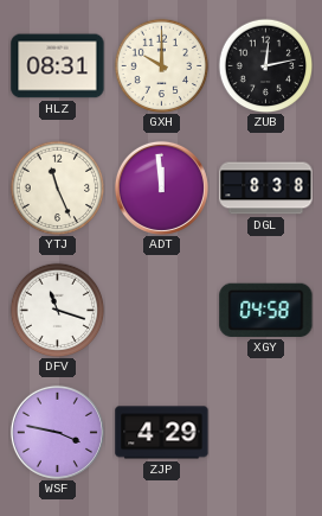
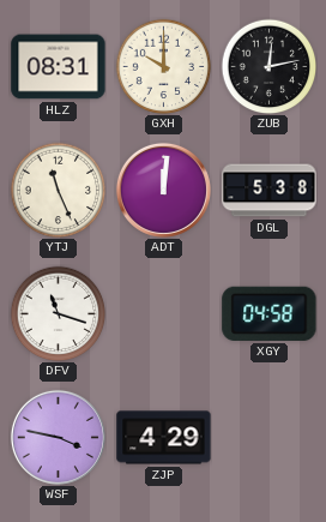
ADT: 11:59 -> 12:01
DGL: 8:38 -> 5:38
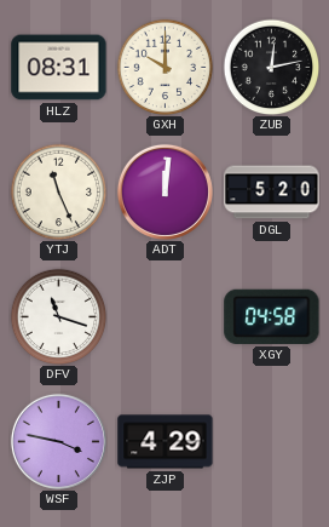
DGL: 5:38 -> 5:20
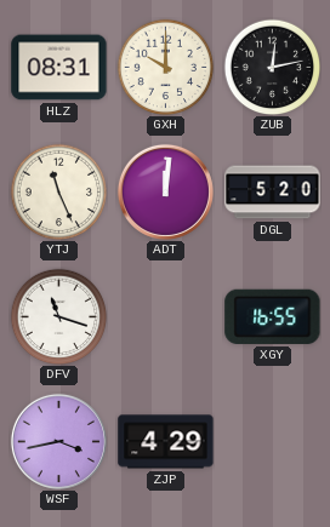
XGY: 04:58 -> 16:55
WSF: 3:47 -> 3:43
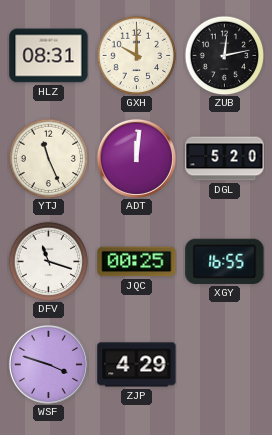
JQC: none -> 00:25
WSF: 3:43 -> 3:48
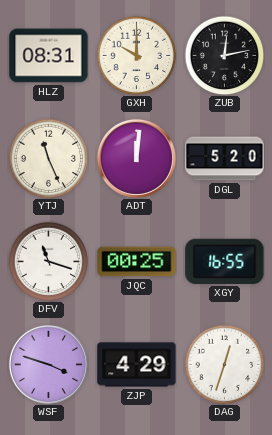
DAG: none -> 12:33
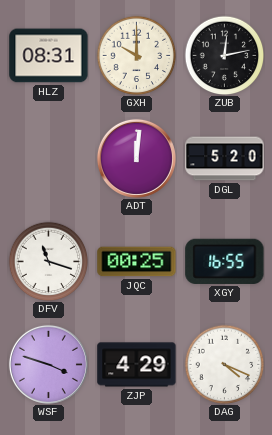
YTJ: 11:26 -> none
DAG: 12:33 -> 4:19
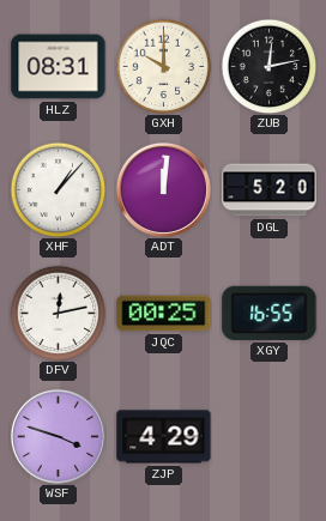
XHF: none -> 1:07
DFV: 11:18 -> 12:13
DAG: 4:19 -> none
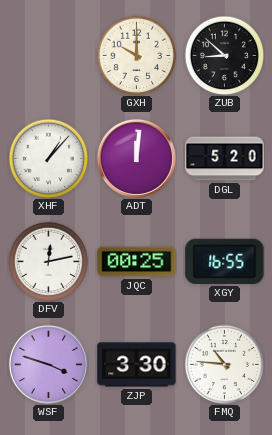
HLZ: 08:31 -> none
ZUB: 12:13 -> 8:52
ZJP: 4:29 -> 3:30
FMQ: none -> 10:46
